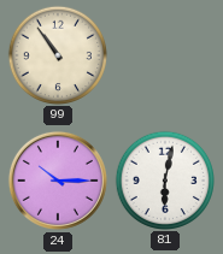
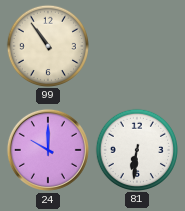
24: 10:15 -> 10:00
81: 6:02 -> 6:31
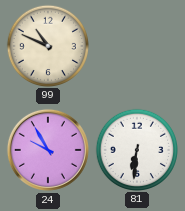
99: 10:54 -> 10:49
24: 10:00 -> 9:55
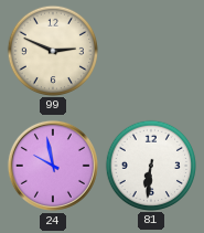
99: 10:49 -> 2:49
24: 9:55 -> 9:58
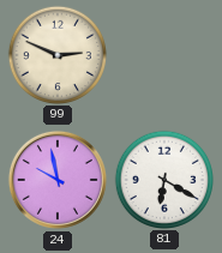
81: 6:31 -> 6:20
